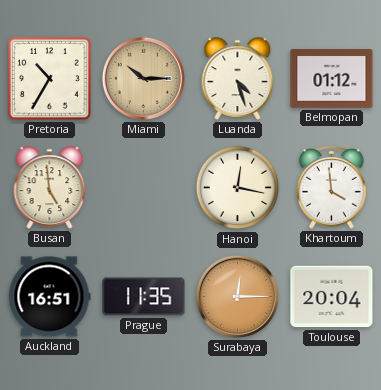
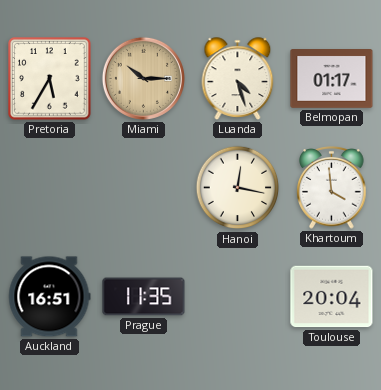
Pretoria: 10:35 -> 5:35
Belmopan: 01:12 -> 01:17
Busan: 4:59 -> none
Surabaya: 12:15 -> none
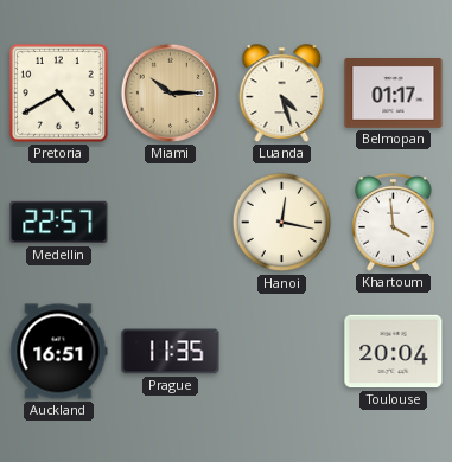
Pretoria: 5:35 -> 4:40
Medellin: none -> 22:57
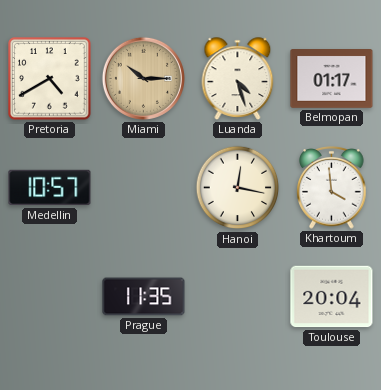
Medellin: 22:57 -> 10:57
Auckland: 16:51 -> none
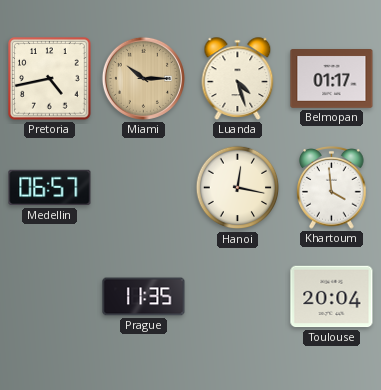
Pretoria: 4:40 -> 4:43
Medellin: 10:57 -> 06:57
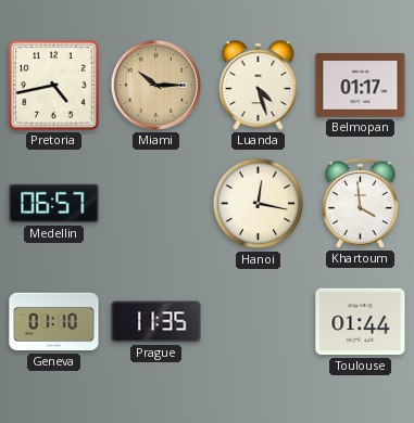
Geneva: none -> 01:10
Toulouse: 20:04 -> 01:44
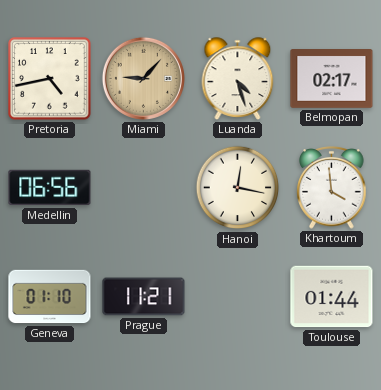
Miami: 10:15 -> 9:07
Belmopan: 01:17 -> 02:17
Medellin: 06:57 -> 06:56
Prague: 11:35 -> 11:21
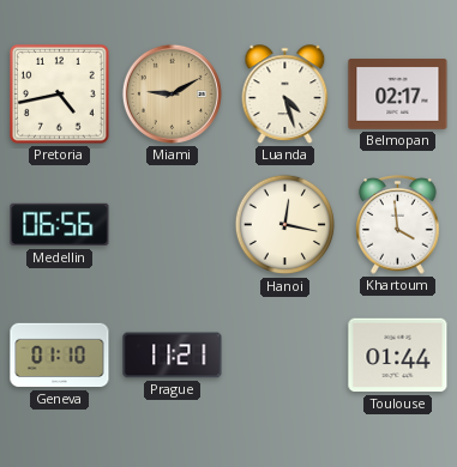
Miami: 9:07 -> 9:10
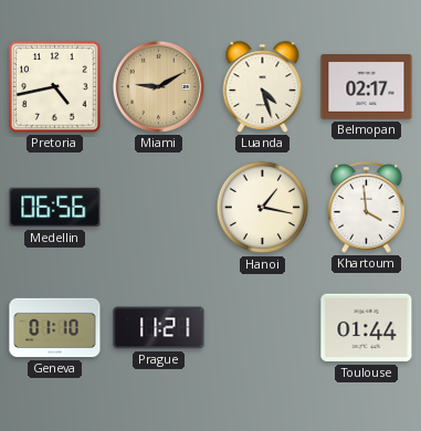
Hanoi: 12:17 -> 1:17
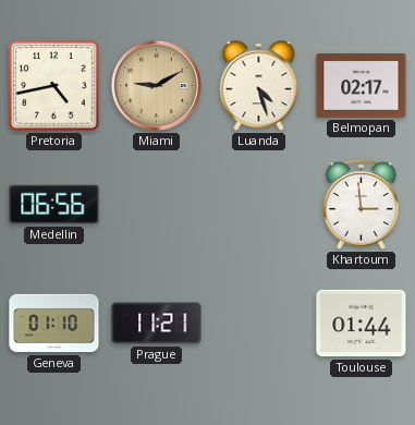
Hanoi: 1:17 -> none
Khartoum: 3:59 -> 2:59
